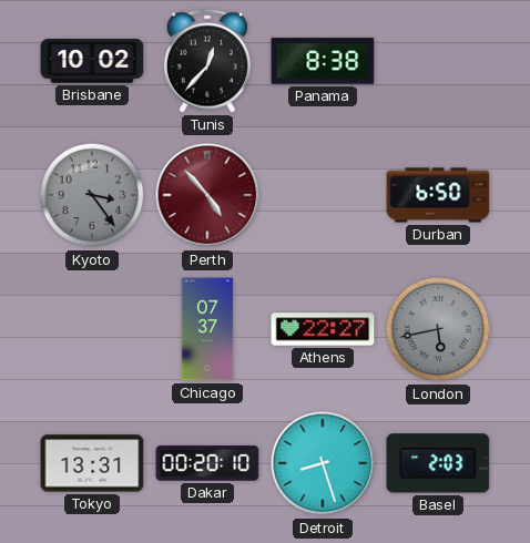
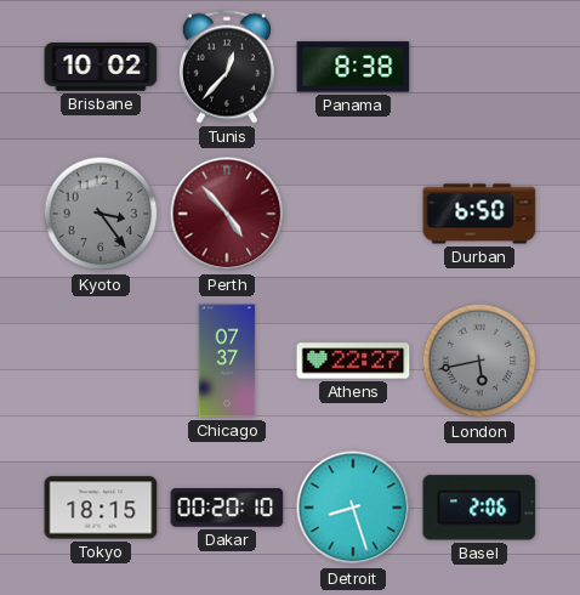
Tokyo: 13:31 -> 18:15
Basel: 2:03 -> 2:06
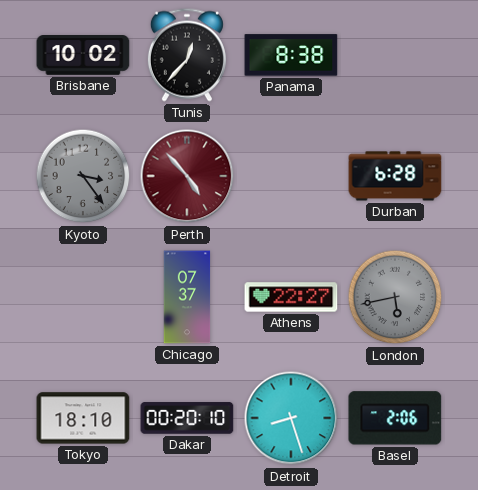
Durban: 6:50 -> 6:28
Tokyo: 18:15 -> 18:10
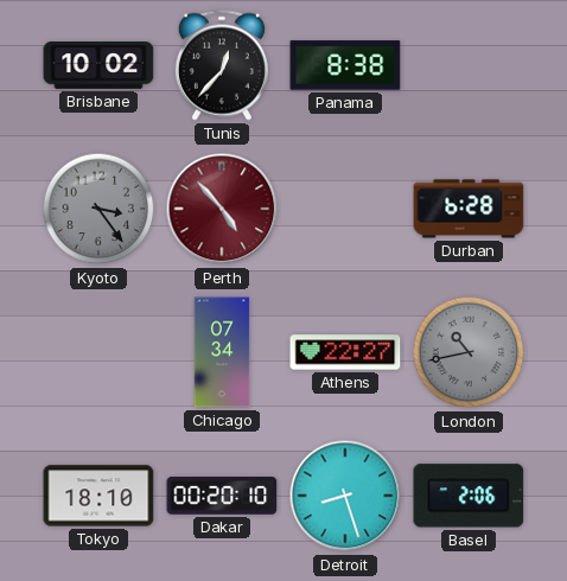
Chicago: 07:37 -> 07:34
London: 5:43 -> 10:43
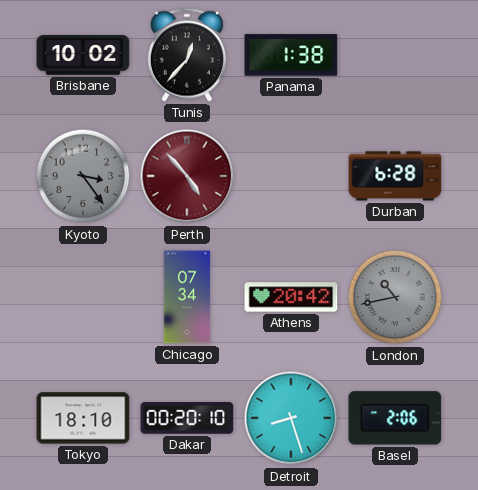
Panama: 8:38 -> 1:38
Athens: 22:27 -> 20:42
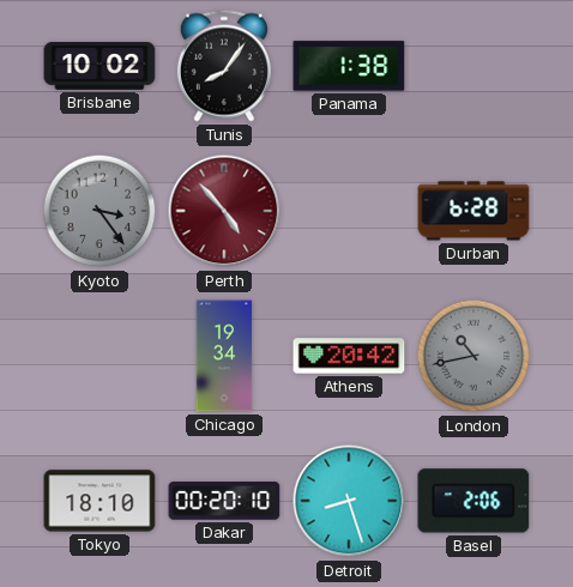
Tunis: 12:37 -> 8:06
Chicago: 07:34 -> 19:34
